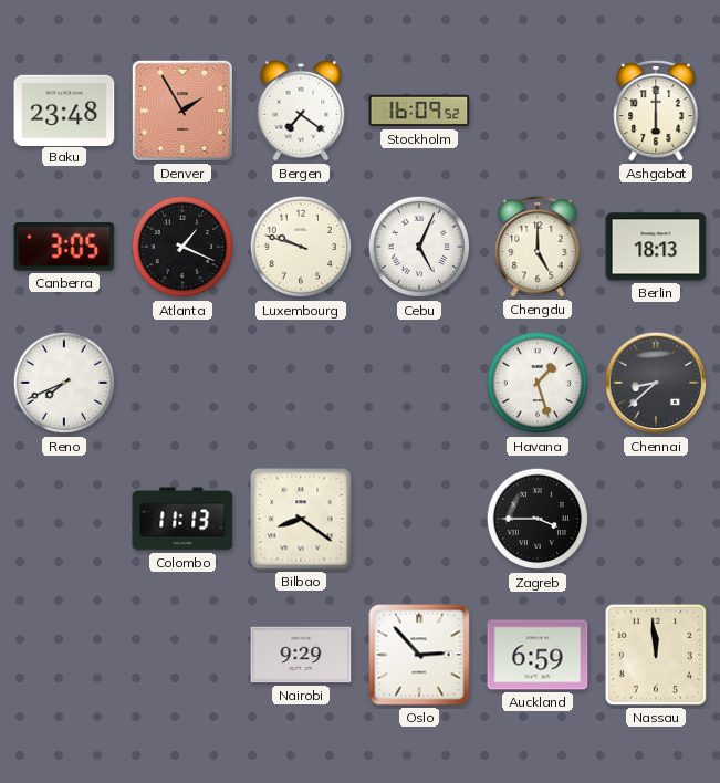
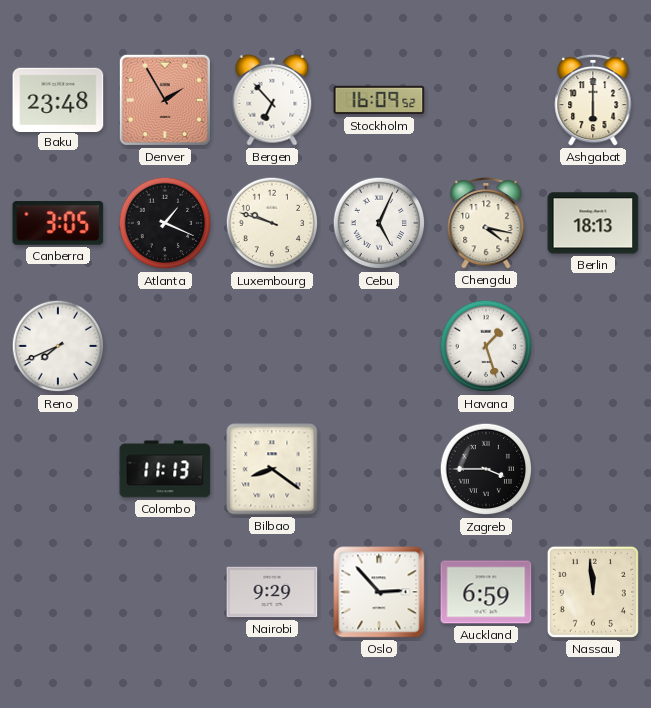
Bergen: 7:21 -> 6:53
Chengdu: 5:00 -> 4:17
Chennai: 8:38 -> none
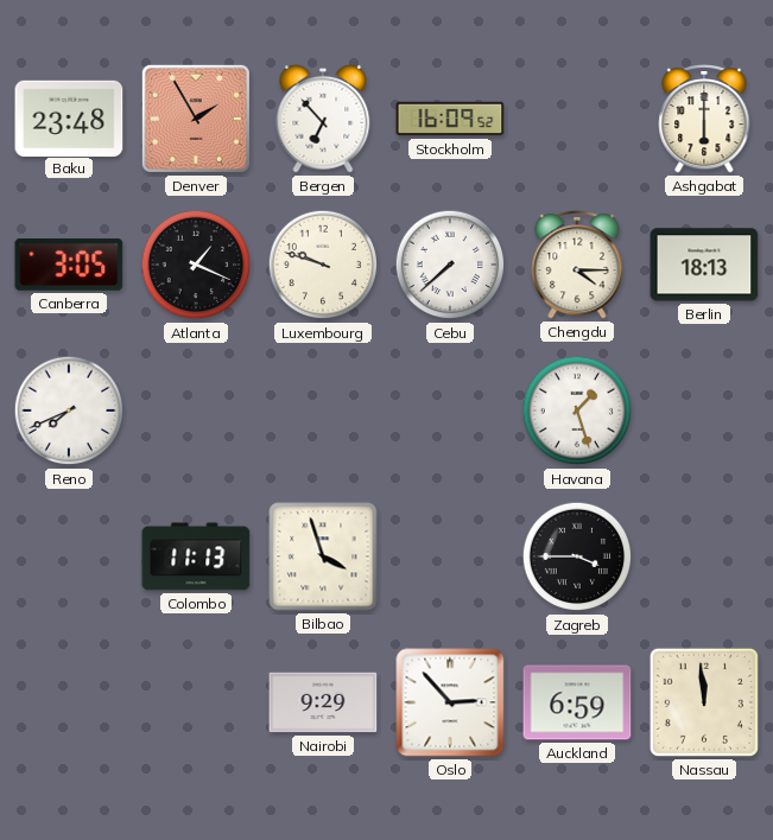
Cebu: 5:04 -> 7:38
Chengdu: 4:17 -> 4:15
Bilbao: 8:21 -> 3:57
